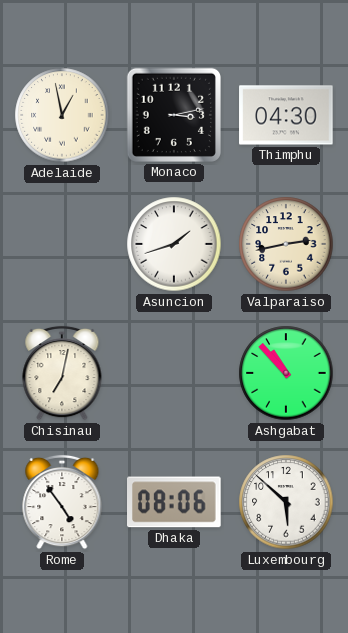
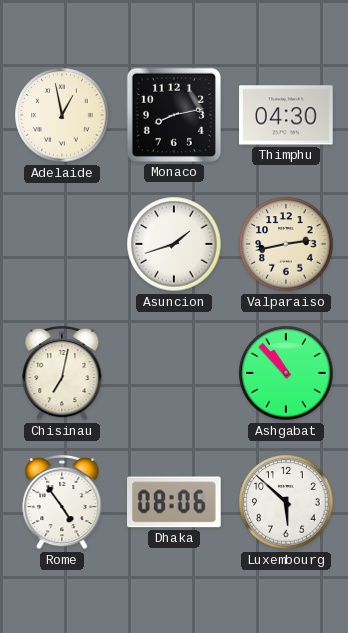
Monaco: 3:13 -> 8:13
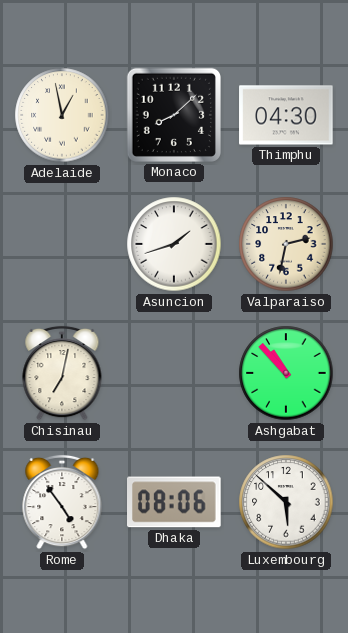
Monaco: 8:13 -> 8:08
Valparaiso: 2:43 -> 2:32
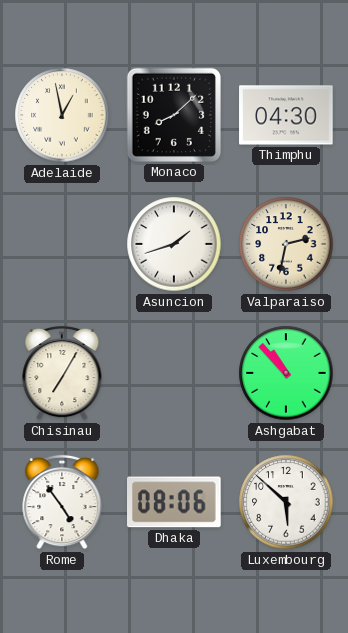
Chisinau: 7:02 -> 7:05
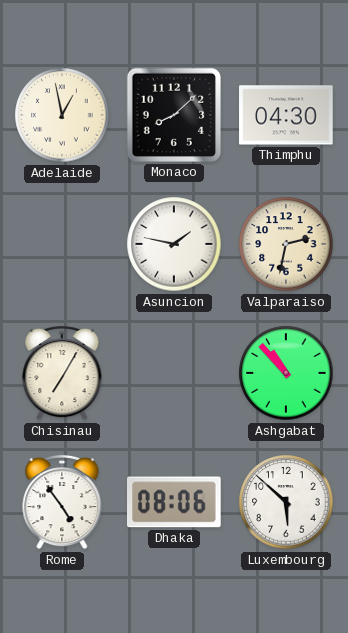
Asuncion: 1:42 -> 1:47
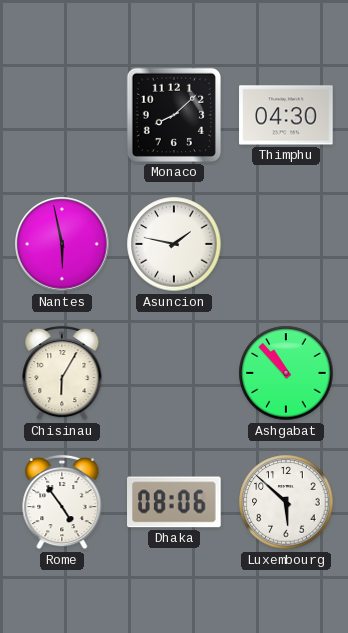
Adelaide: 12:58 -> none
Nantes: none -> 5:58
Valparaiso: 2:32 -> none
Chisinau: 7:05 -> 6:05
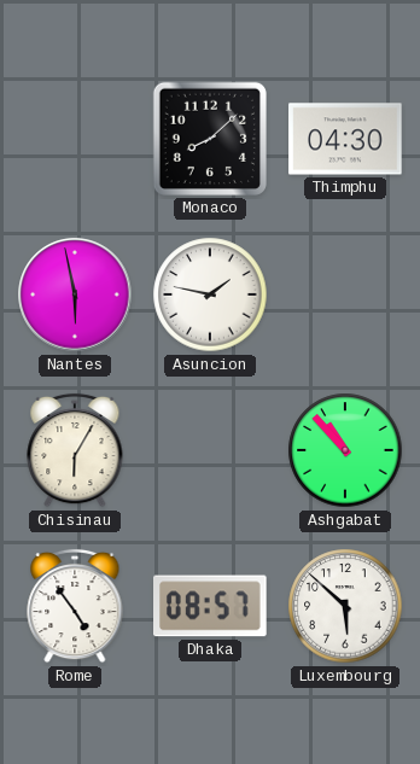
Dhaka: 08:06 -> 08:57
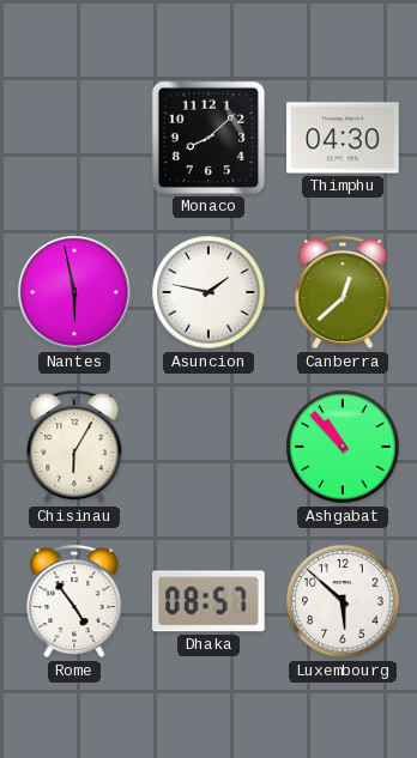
Canberra: none -> 12:38
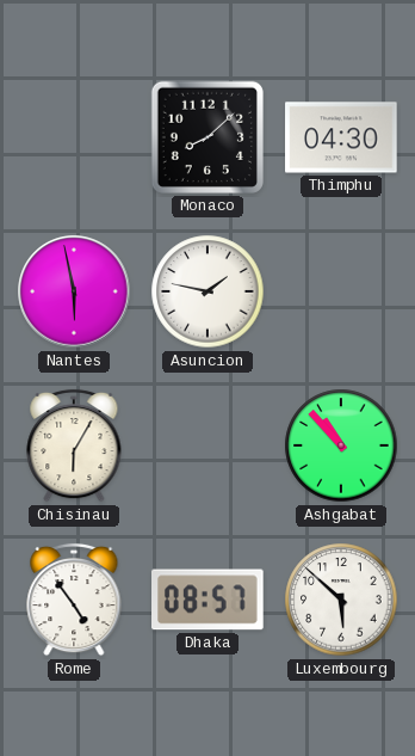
Canberra: 12:38 -> none
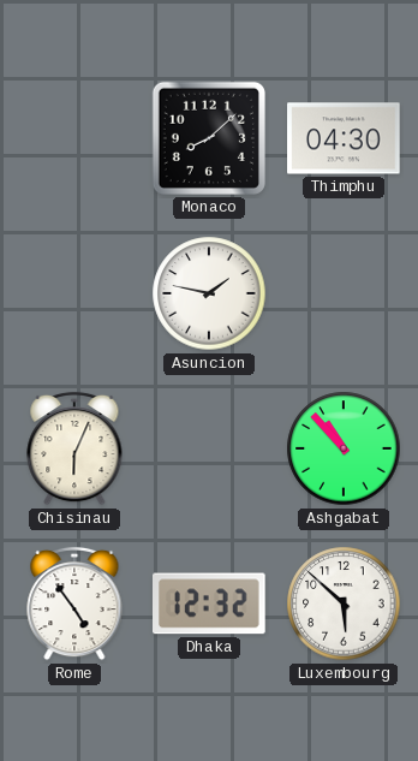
Nantes: 5:58 -> none
Chisinau: 6:05 -> 6:04
Dhaka: 08:57 -> 12:32
